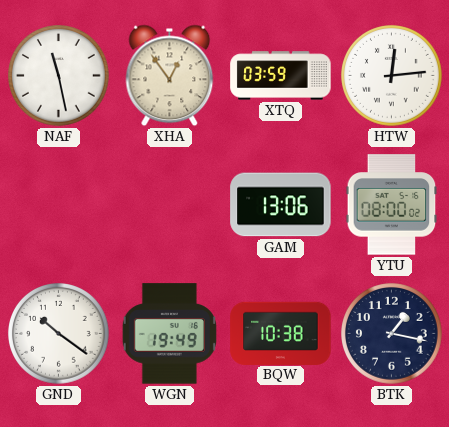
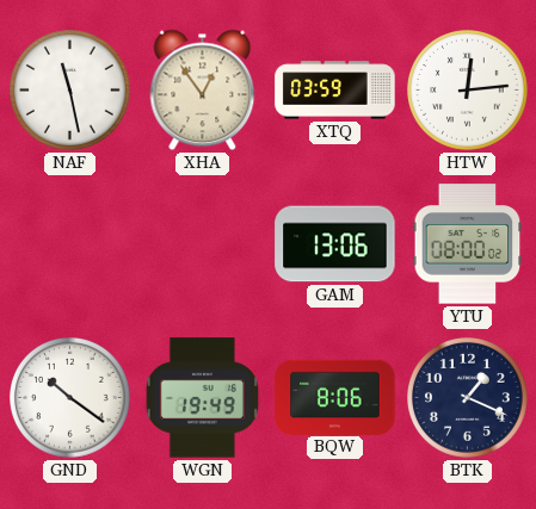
BQW: 10:38 -> 8:06
BTK: 1:17 -> 1:19
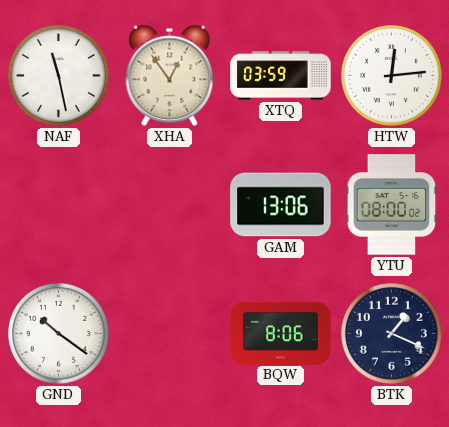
WGN: 19:49 -> none
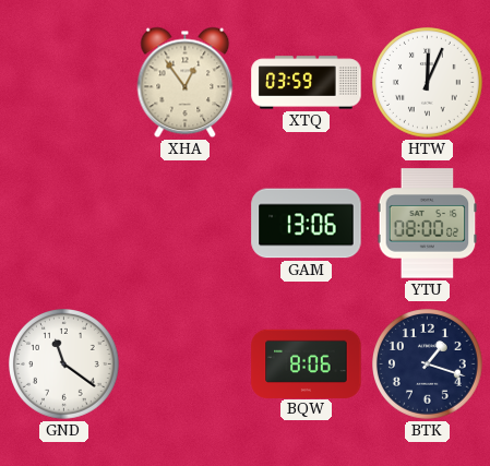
NAF: 11:28 -> none
HTW: 12:14 -> 12:04
GND: 10:21 -> 11:21
BTK: 1:19 -> 1:18
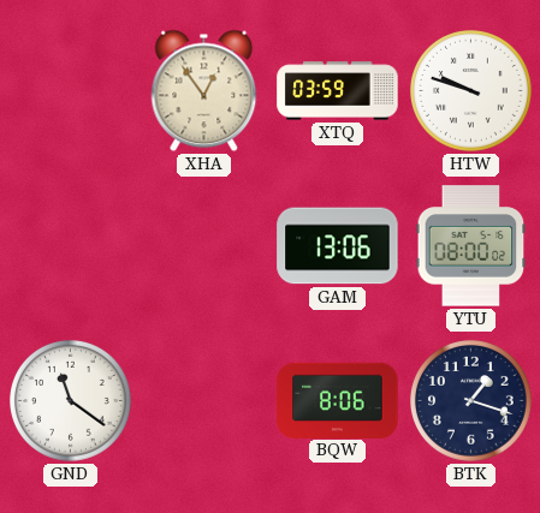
HTW: 12:04 -> 9:48
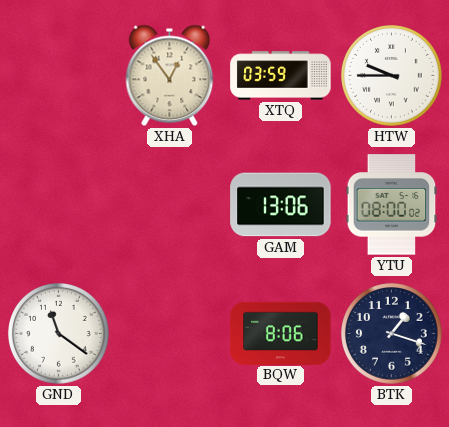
HTW: 9:48 -> 9:45
